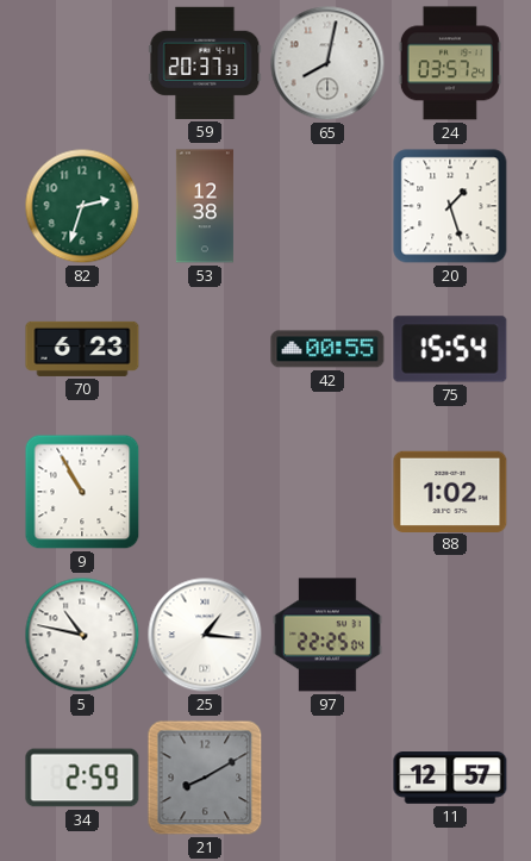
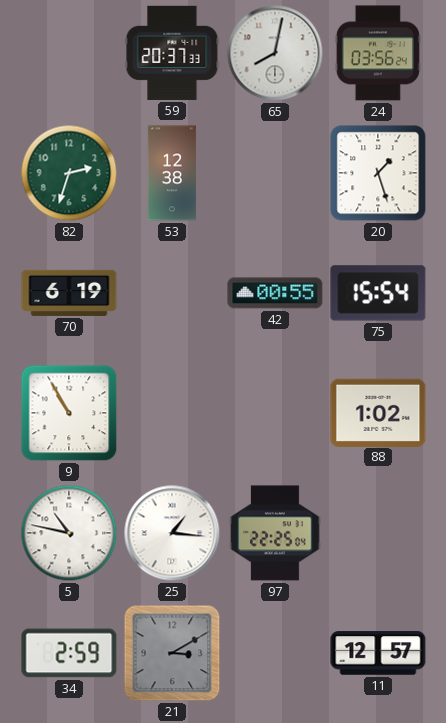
24: 03:57 -> 03:56
70: 6:23 -> 6:19
21: 8:10 -> 3:10
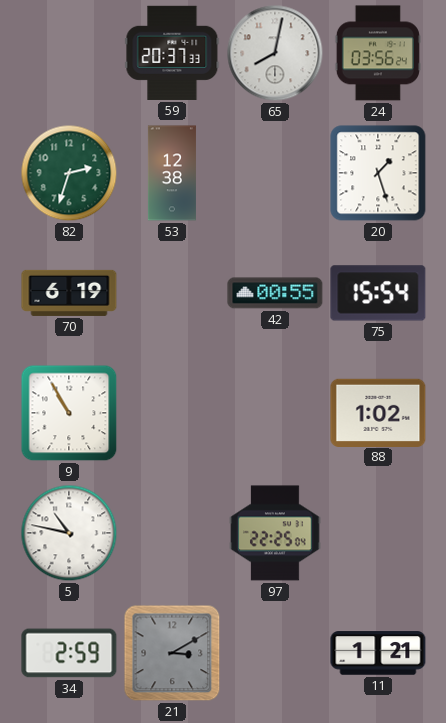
25: 1:16 -> none
11: 12:57 -> 1:21
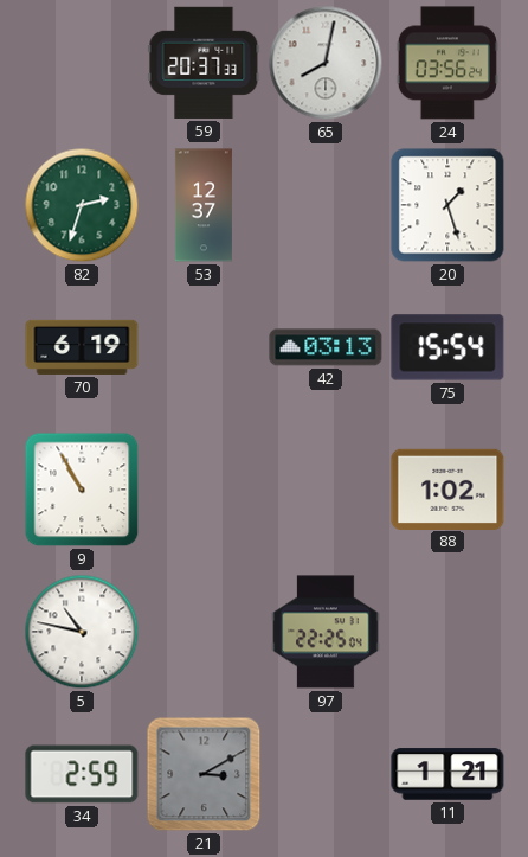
53: 12:38 -> 12:37
42: 00:55 -> 03:13
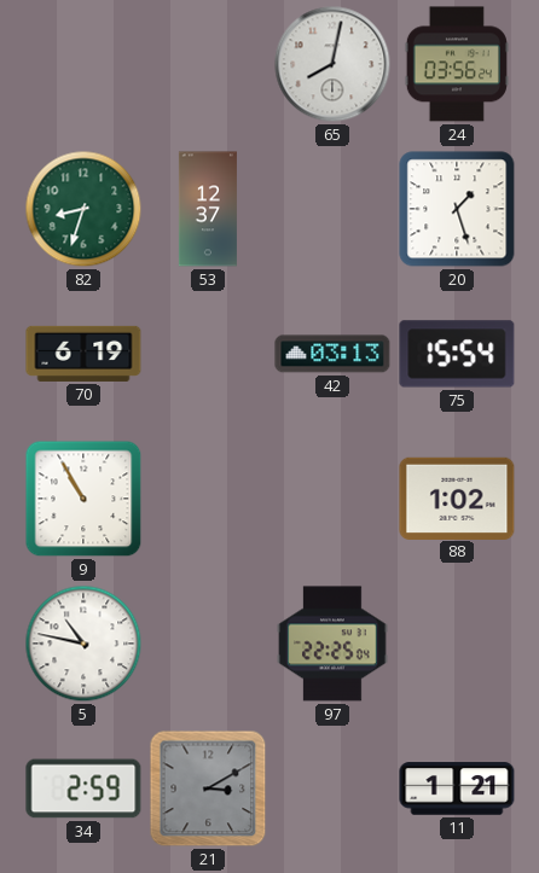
59: 20:37 -> none
82: 2:33 -> 8:33
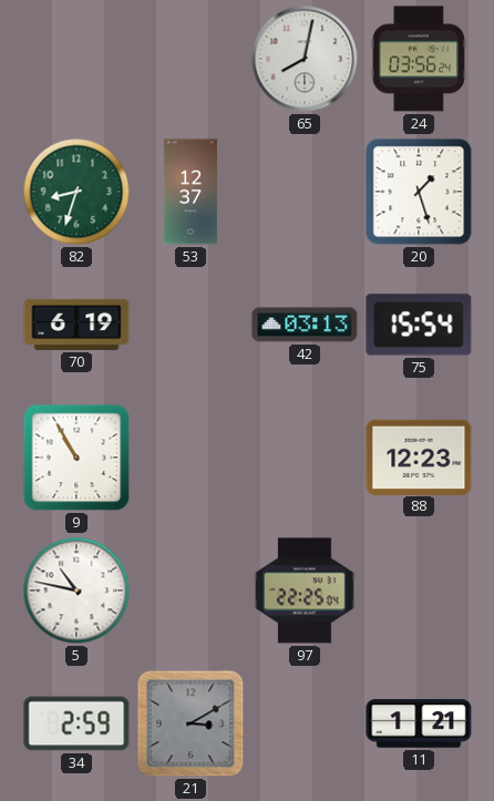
88: 1:02 -> 12:23
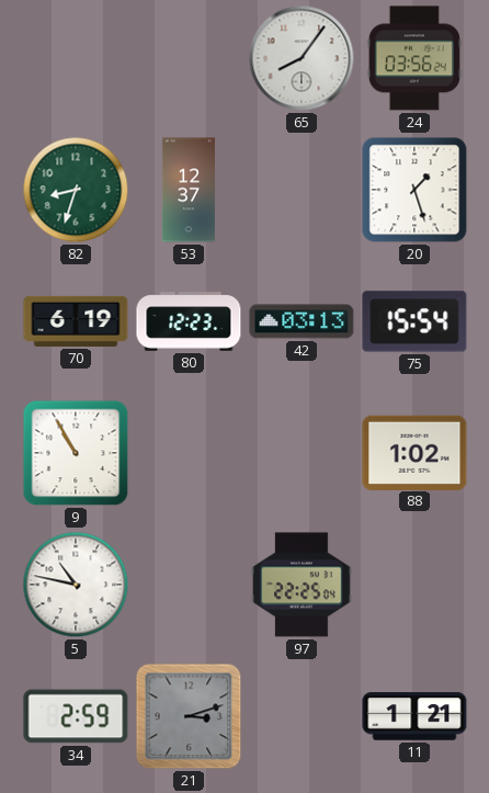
65: 8:02 -> 8:06
80: none -> 12:23
88: 12:23 -> 1:02
21: 3:10 -> 3:12
